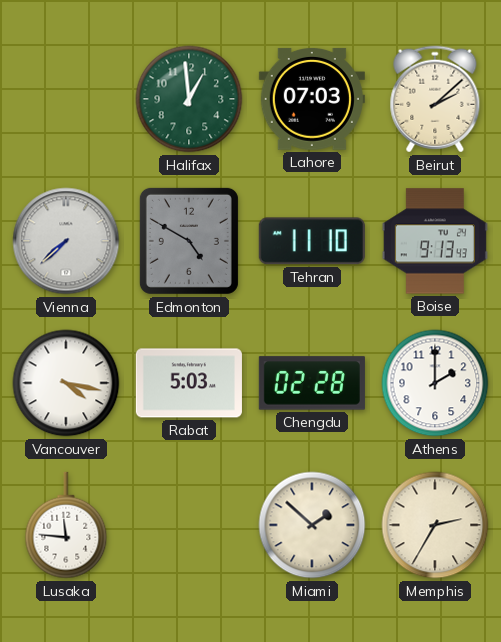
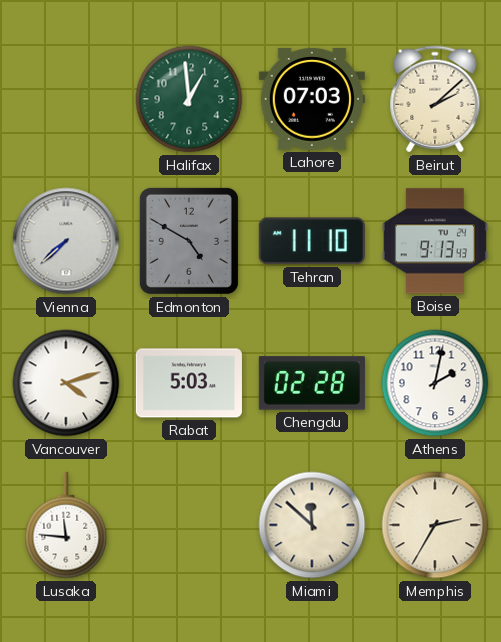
Vancouver: 4:17 -> 4:12
Athens: 2:00 -> 2:02
Miami: 1:52 -> 11:52
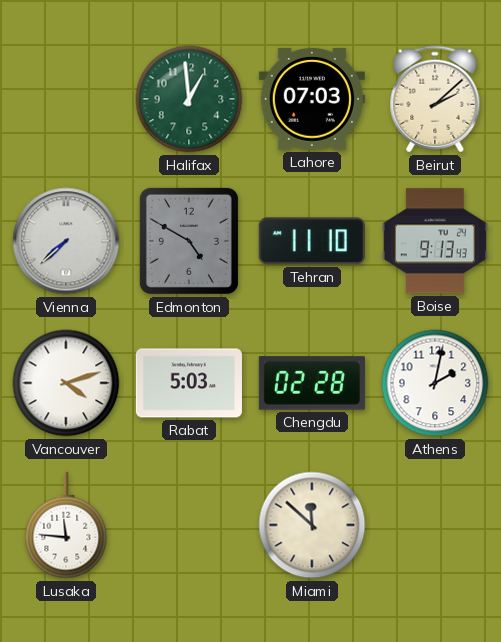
Memphis: 2:35 -> none
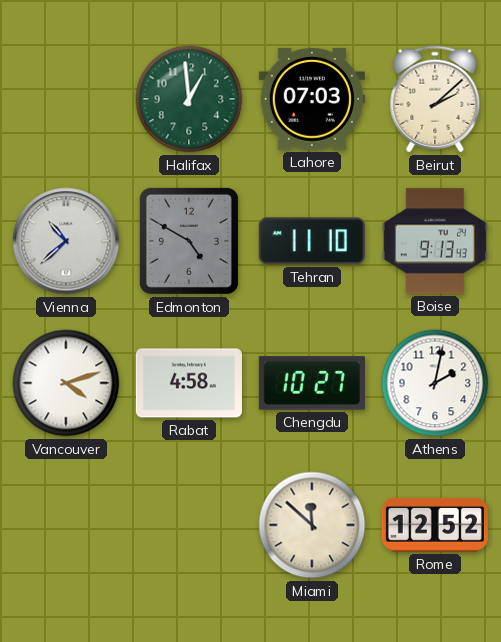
Vienna: 7:38 -> 10:38
Rabat: 5:03 -> 4:58
Chengdu: 02:28 -> 10:27
Lusaka: 11:46 -> none
Rome: none -> 12:52
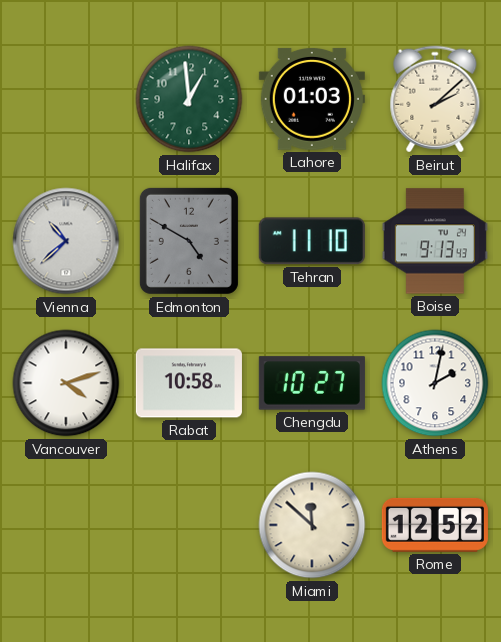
Lahore: 07:03 -> 01:03
Rabat: 4:58 -> 10:58
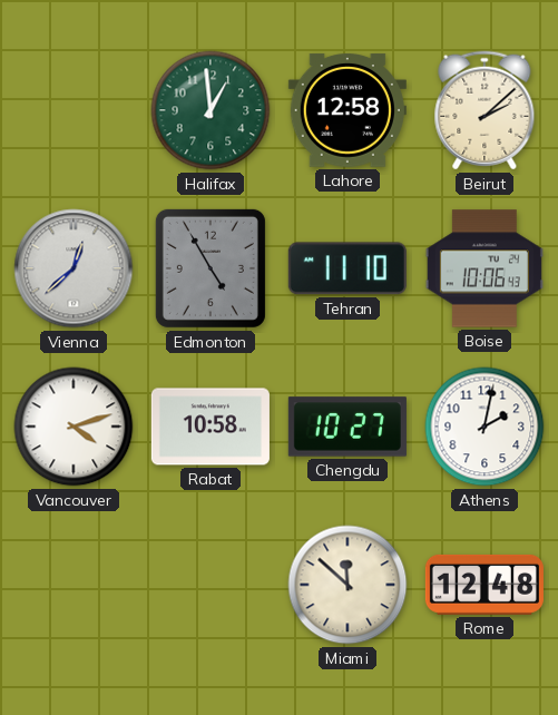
Lahore: 01:03 -> 12:58
Vienna: 10:38 -> 12:38
Edmonton: 4:50 -> 4:55
Boise: 9:13 -> 10:06
Rome: 12:52 -> 12:48
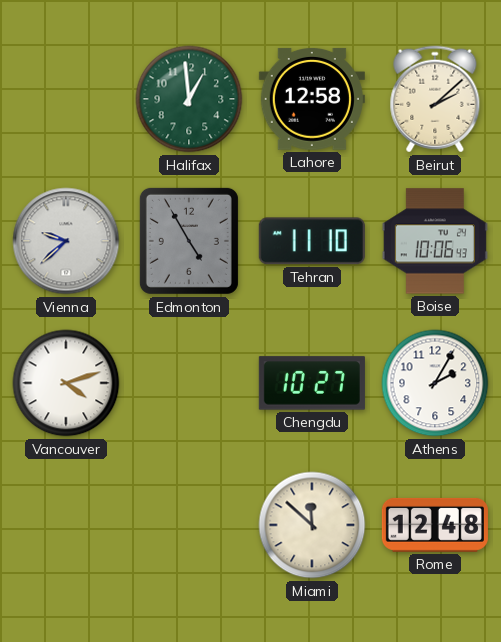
Vienna: 12:38 -> 9:38
Rabat: 10:58 -> none
Athens: 2:02 -> 2:05
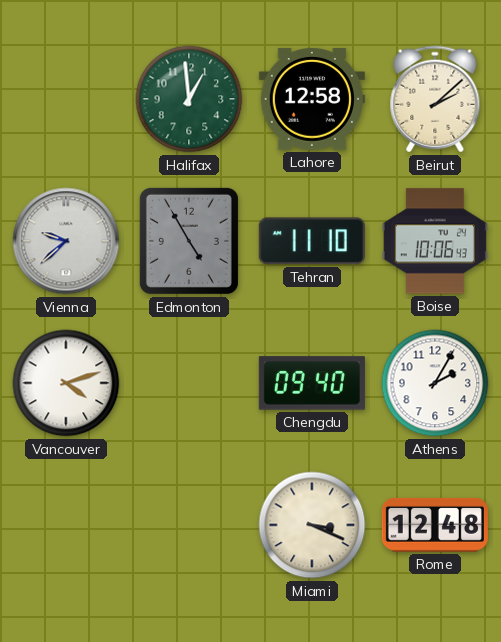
Chengdu: 10:27 -> 09:40
Miami: 11:52 -> 3:19
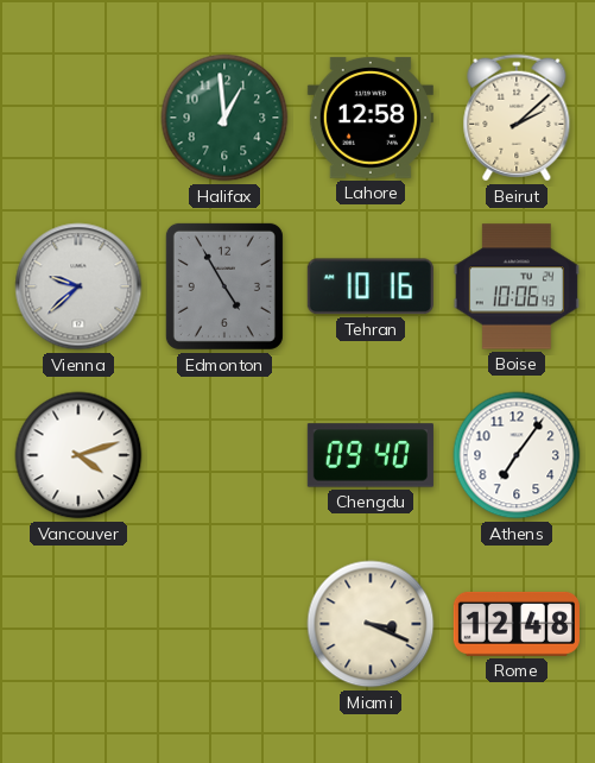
Tehran: 11:10 -> 10:16
Athens: 2:05 -> 7:06
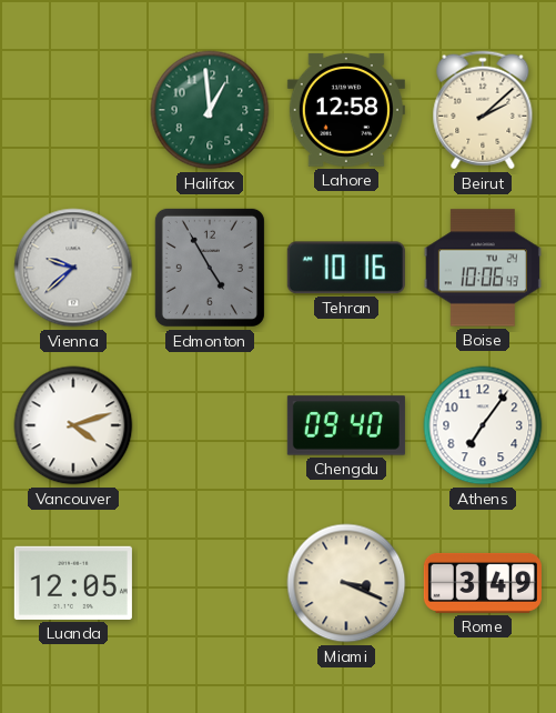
Luanda: none -> 12:05
Rome: 12:48 -> 3:49
